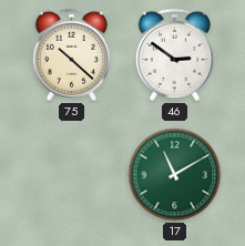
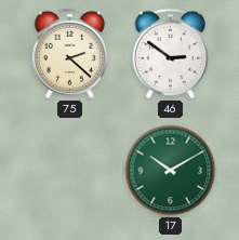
75: 10:22 -> 2:22
17: 11:10 -> 10:10
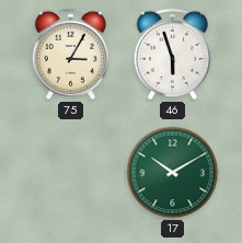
75: 2:22 -> 3:05
46: 2:51 -> 5:57
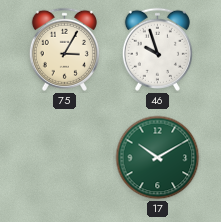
46: 5:57 -> 9:57
